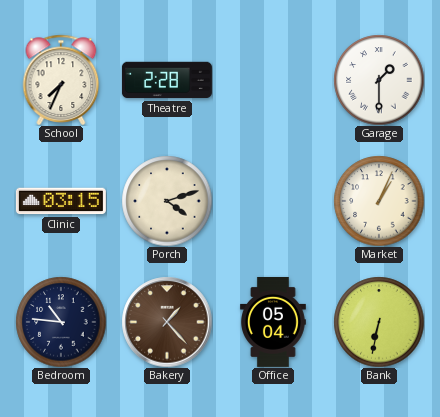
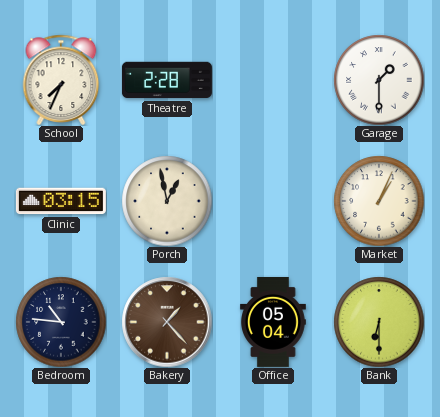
Porch: 4:12 -> 12:58
Bank: 6:32 -> 6:30
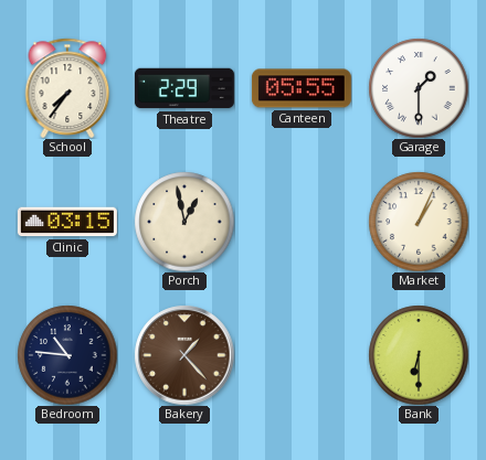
School: 7:34 -> 7:36
Theatre: 2:28 -> 2:29
Canteen: none -> 05:55
Office: 05:04 -> none
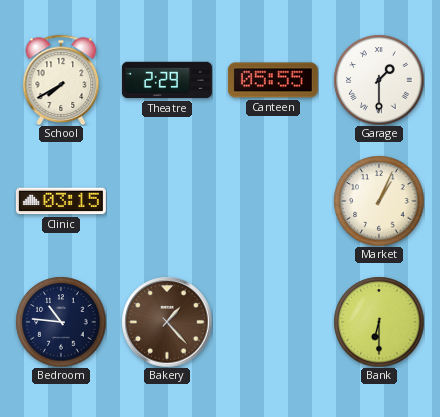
School: 7:36 -> 7:40
Porch: 12:58 -> none
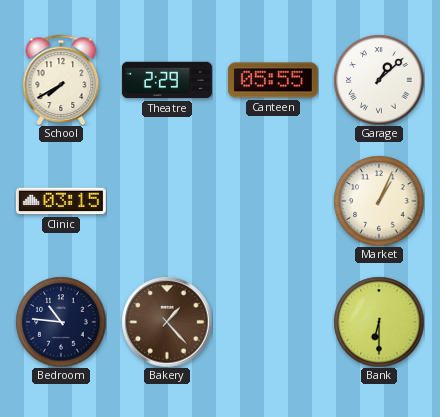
Garage: 1:30 -> 1:08
